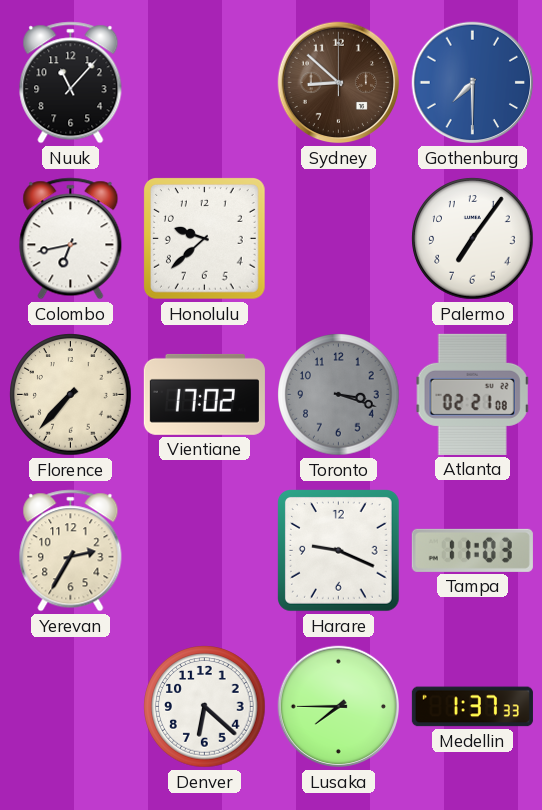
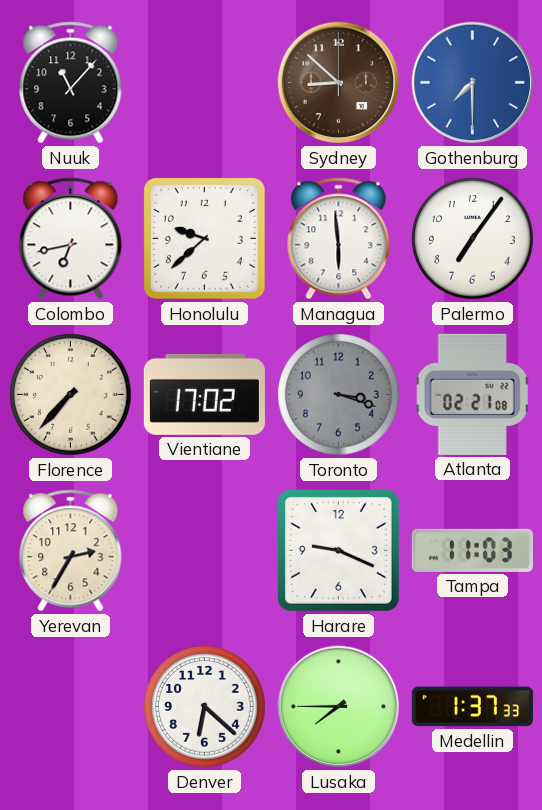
Managua: none -> 5:59
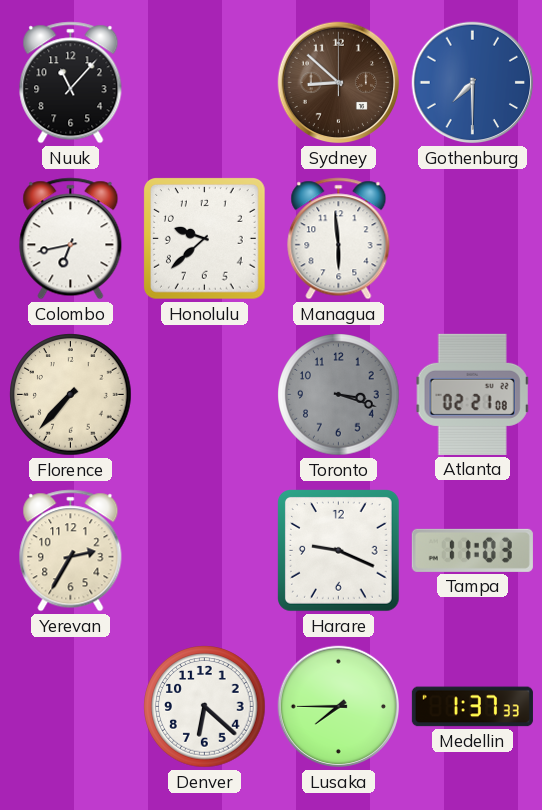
Palermo: 7:06 -> none
Vientiane: 17:02 -> none
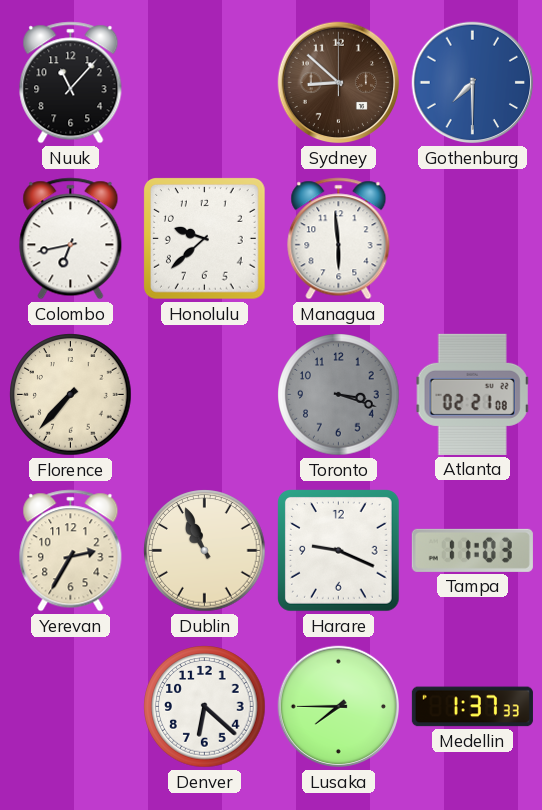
Dublin: none -> 10:56
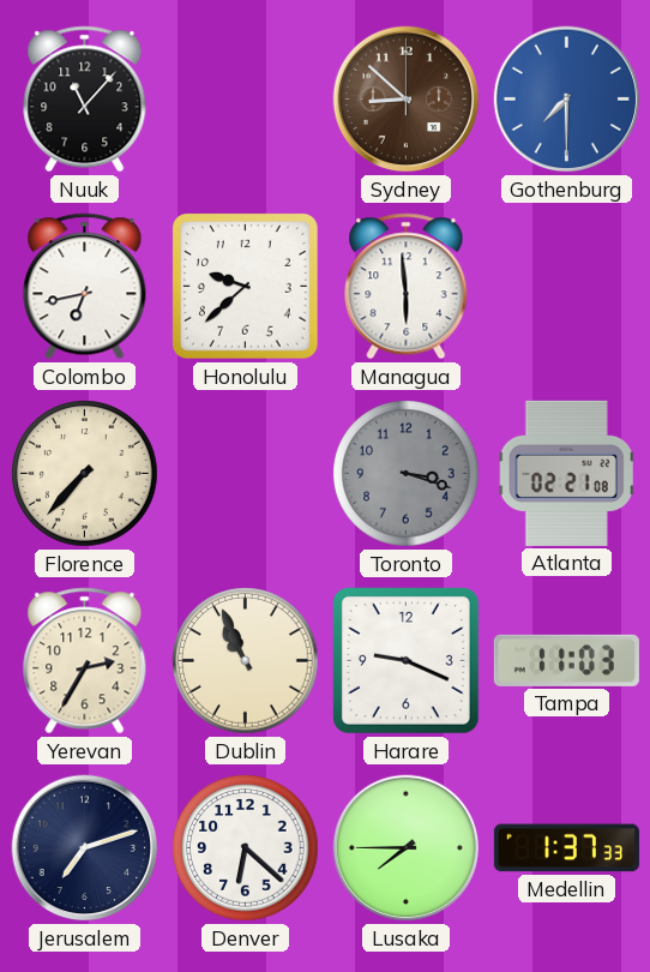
Jerusalem: none -> 7:12
